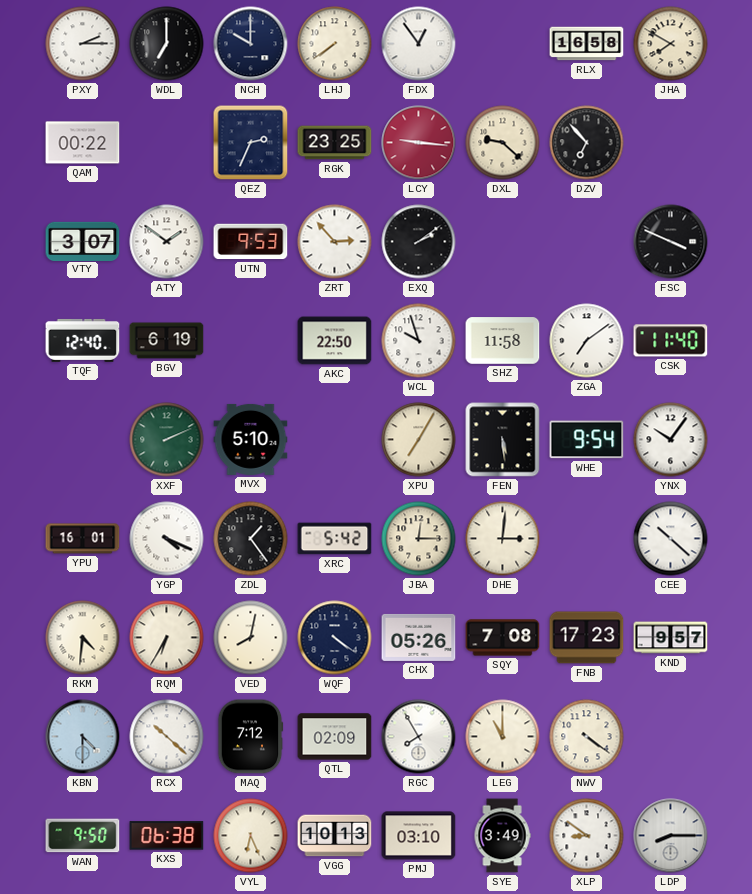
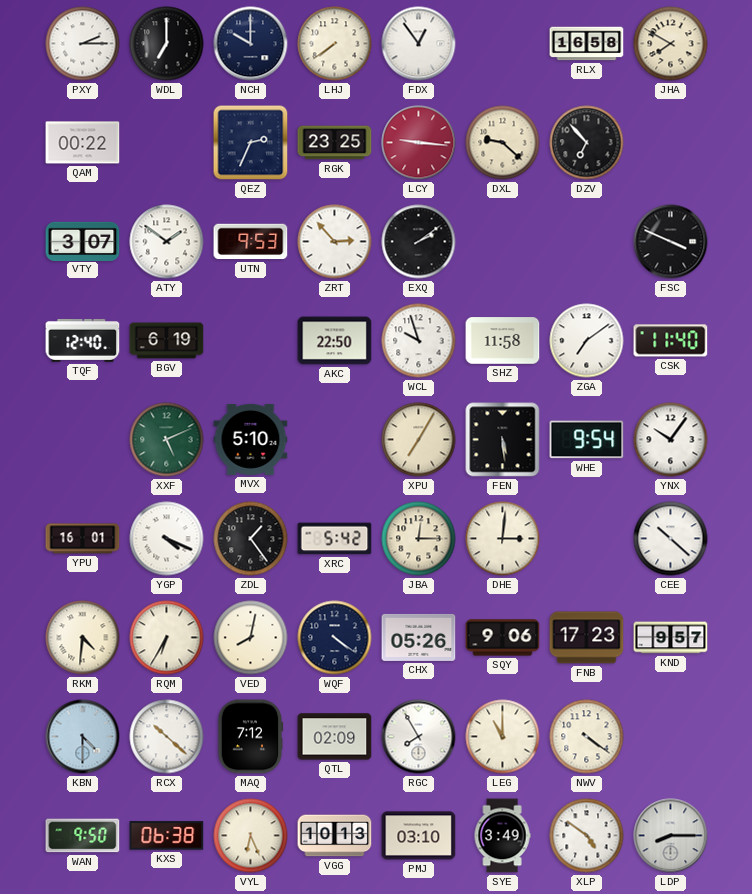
XXF: 2:11 -> 5:11
SQY: 7:08 -> 9:06
XLP: 8:51 -> 4:51
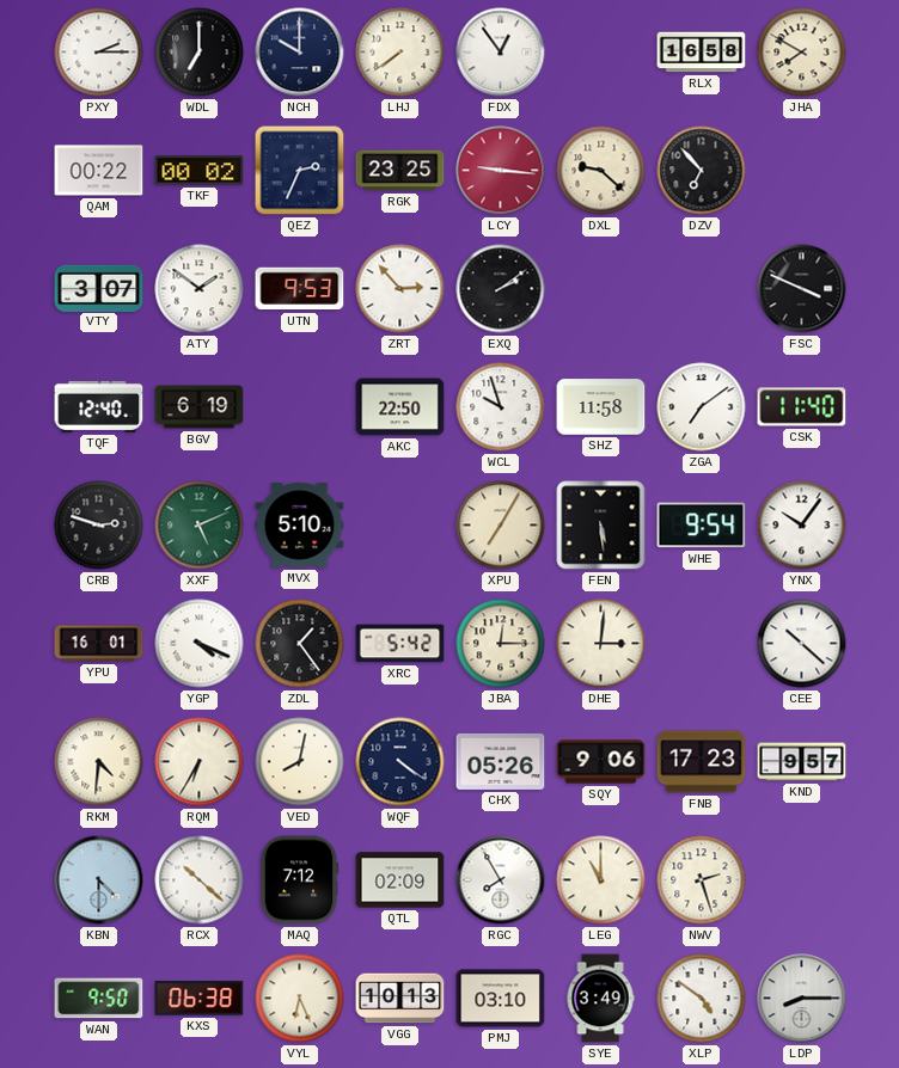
TKF: none -> 00:02
CRB: none -> 2:48
NWV: 4:21 -> 2:27
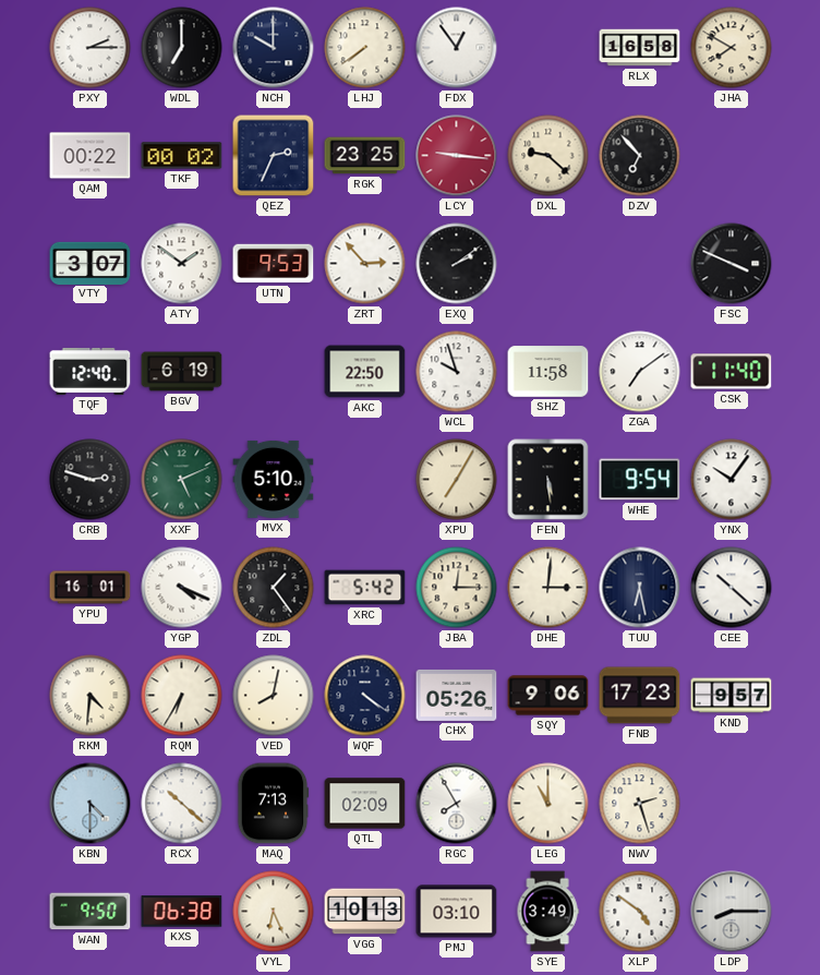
TUU: none -> 6:28
MAQ: 7:12 -> 7:13
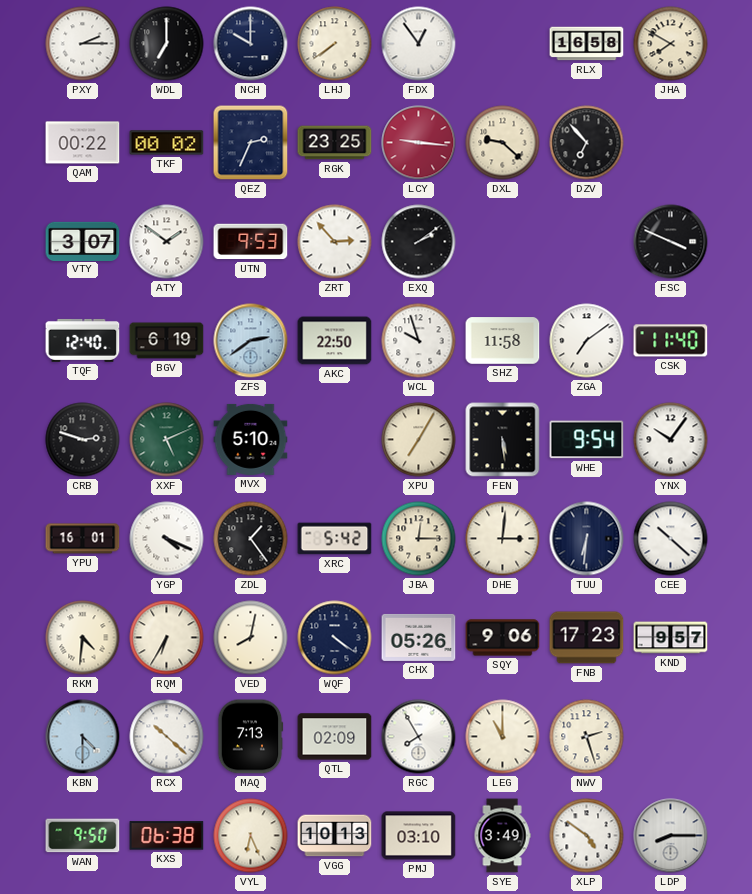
ZFS: none -> 2:39
TUU: 6:28 -> 6:31
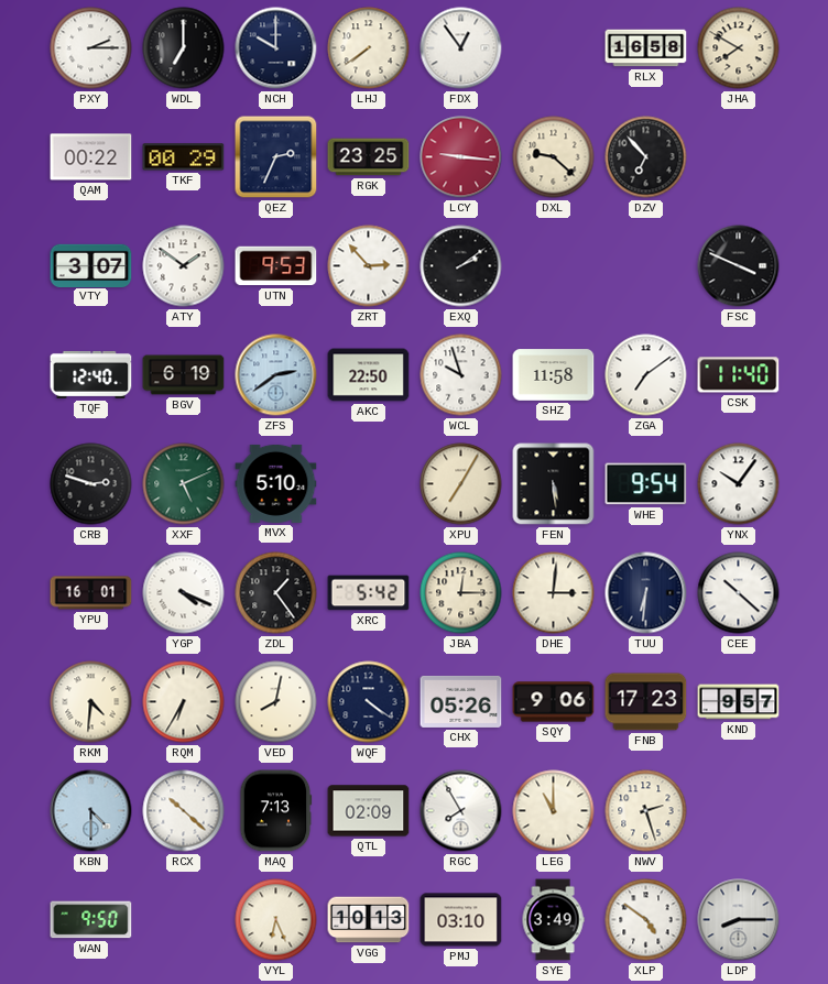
TKF: 00:02 -> 00:29
KXS: 06:38 -> none
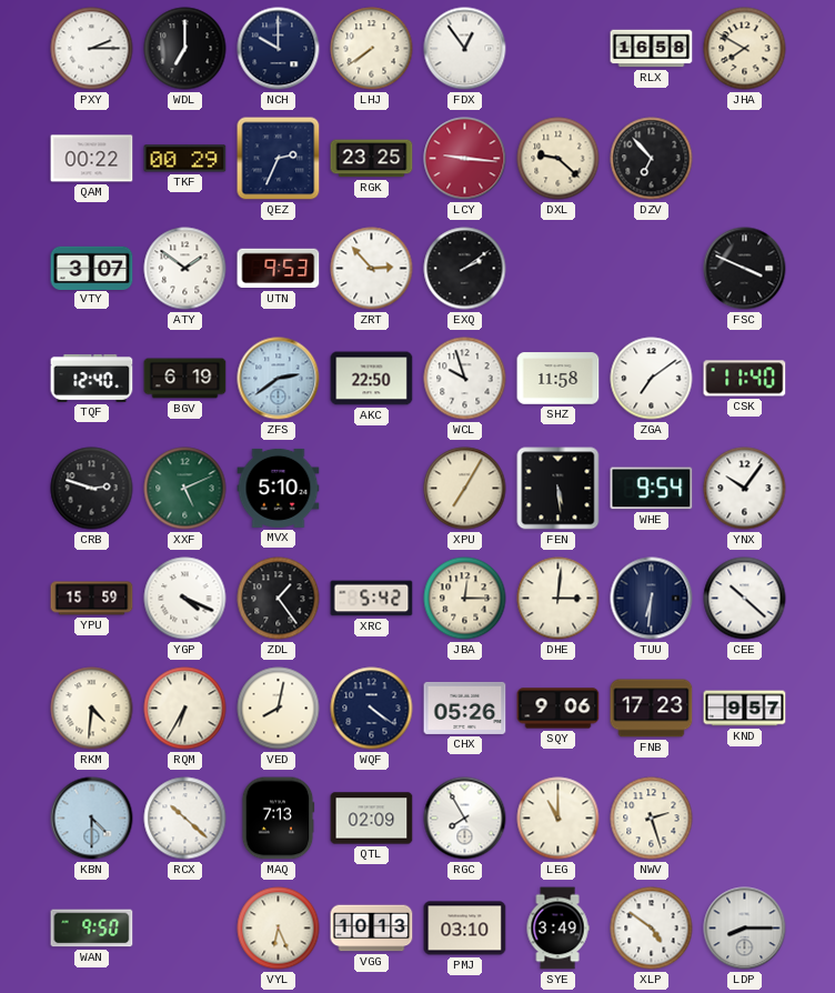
YPU: 16:01 -> 15:59
